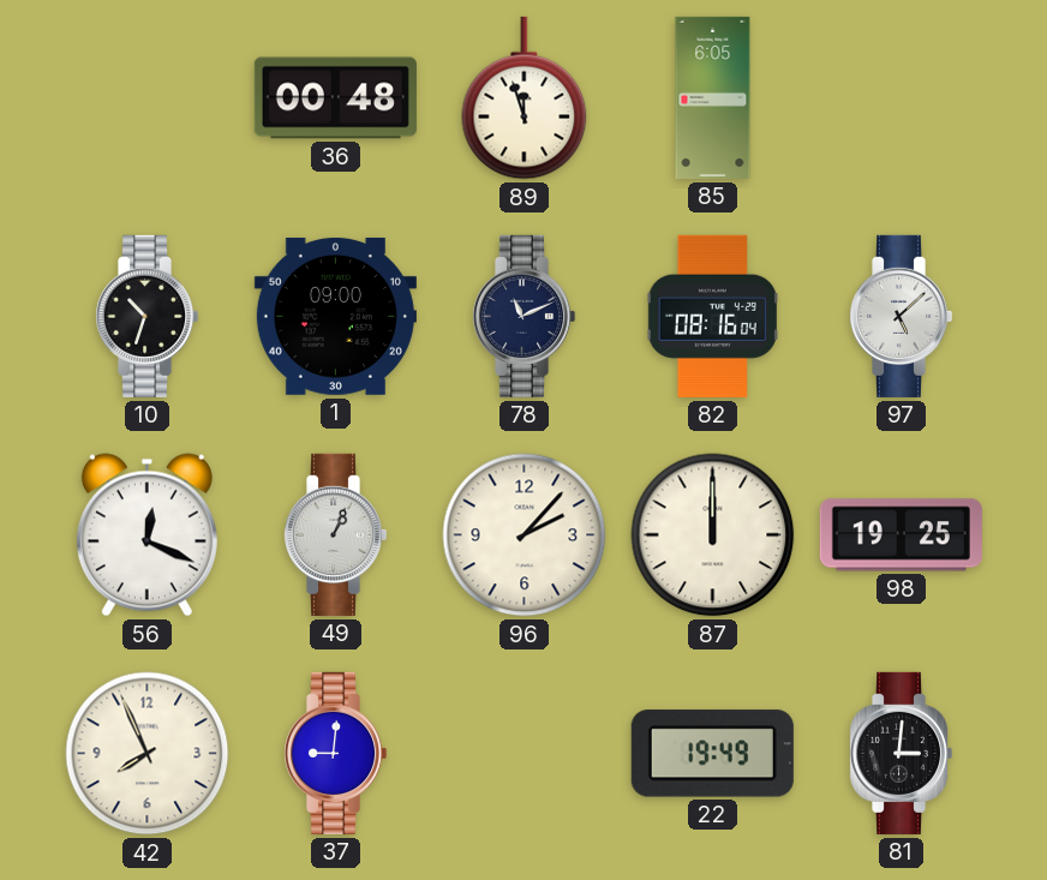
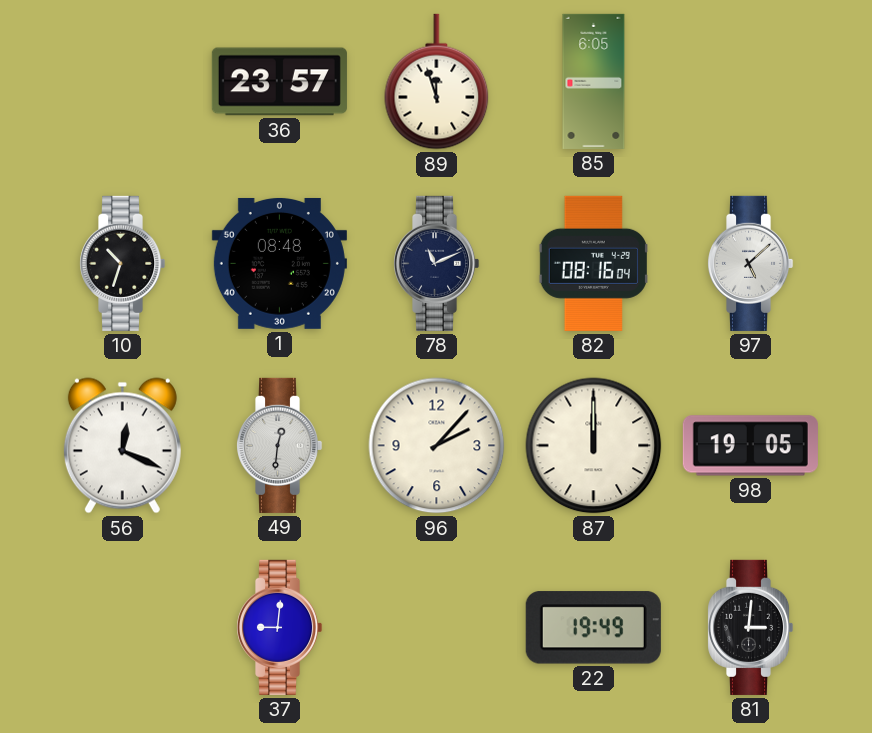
36: 00:48 -> 23:57
1: 09:00 -> 08:48
49: 1:04 -> 12:31
98: 19:25 -> 19:05
42: 7:56 -> none
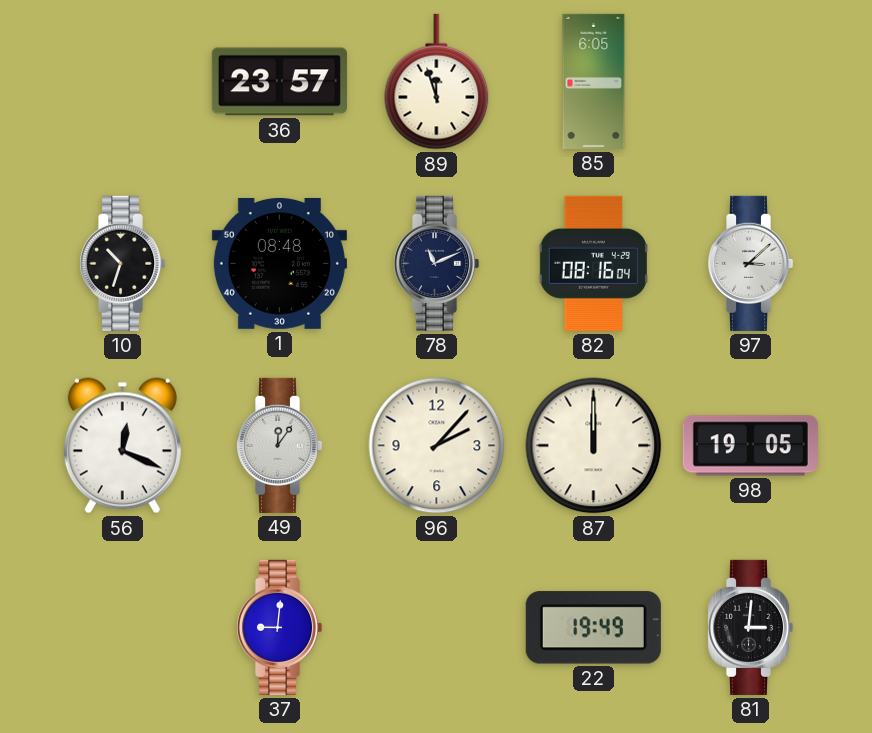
97: 5:08 -> 3:08
49: 12:31 -> 12:06
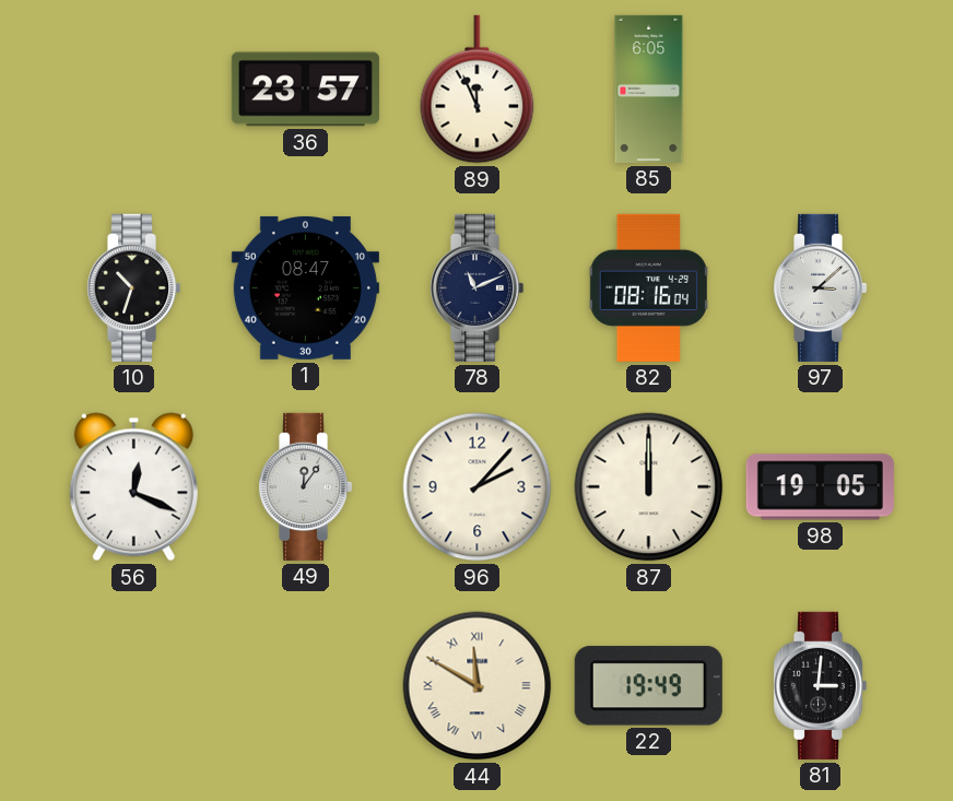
89: 11:57 -> 11:56
1: 08:48 -> 08:47
37: 9:01 -> none
44: none -> 11:50
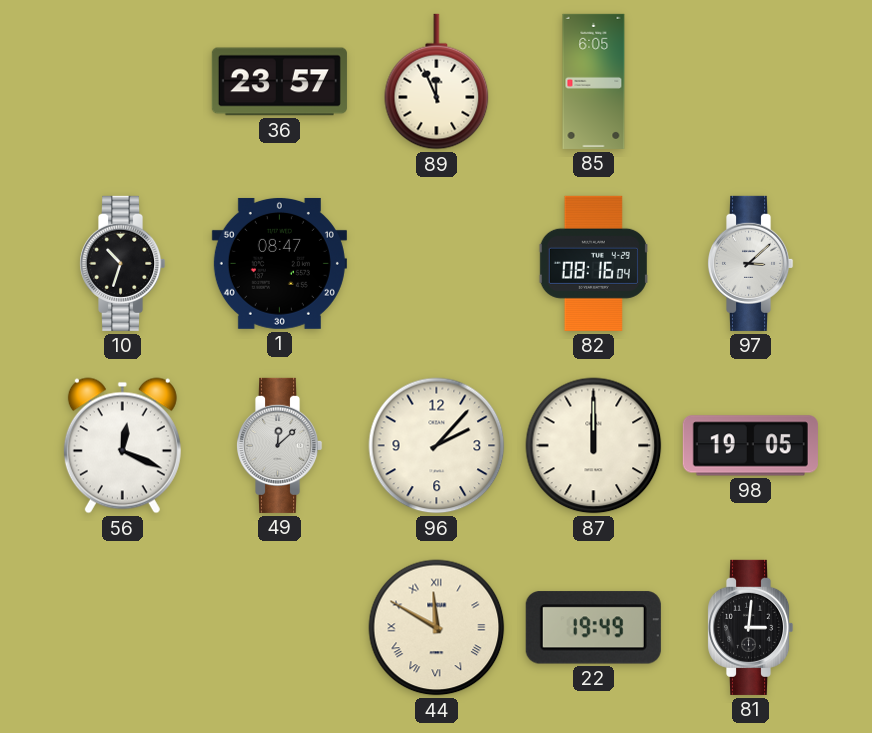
78: 11:11 -> none
49: 12:06 -> 12:08
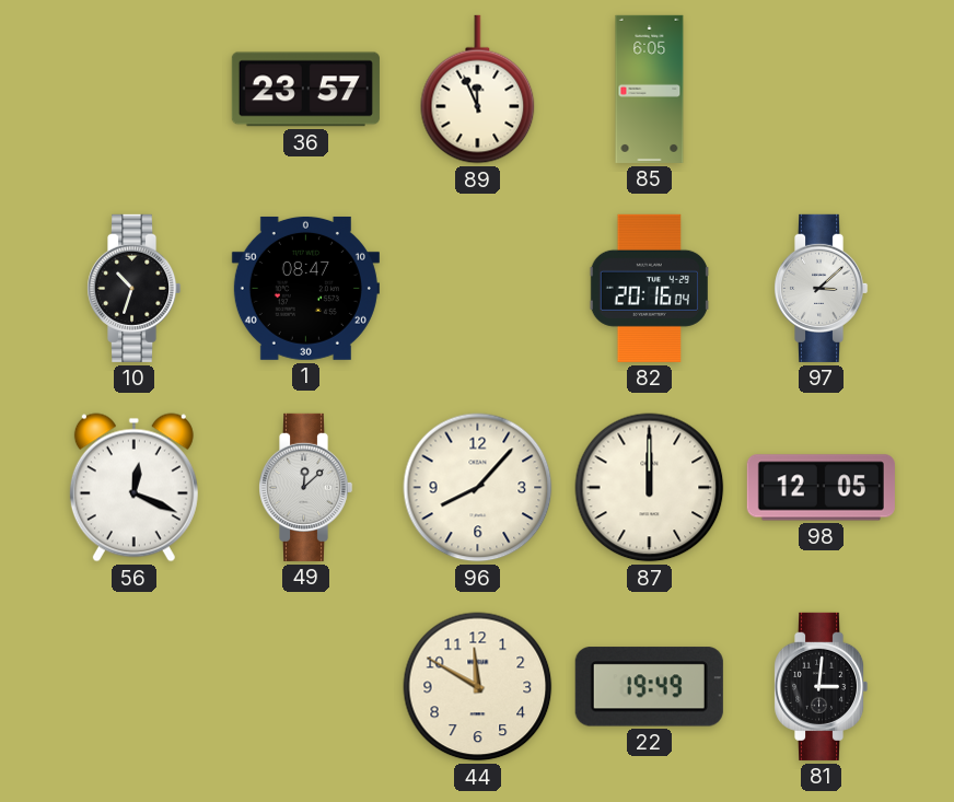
82: 08:16 -> 20:16
96: 2:07 -> 8:07
98: 19:05 -> 12:05
44 numerals: Roman -> Arabic
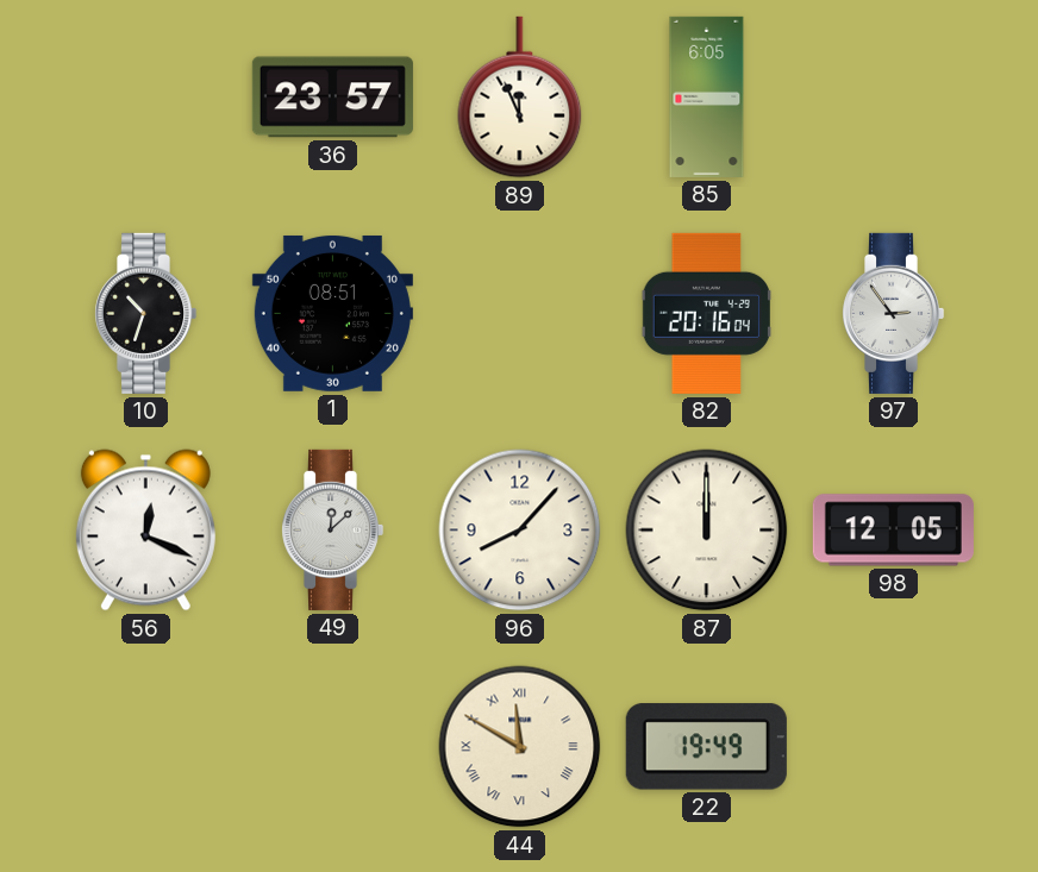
1: 08:47 -> 08:51
97: 3:08 -> 2:54
44 numerals: Arabic -> Roman
81: 3:01 -> none
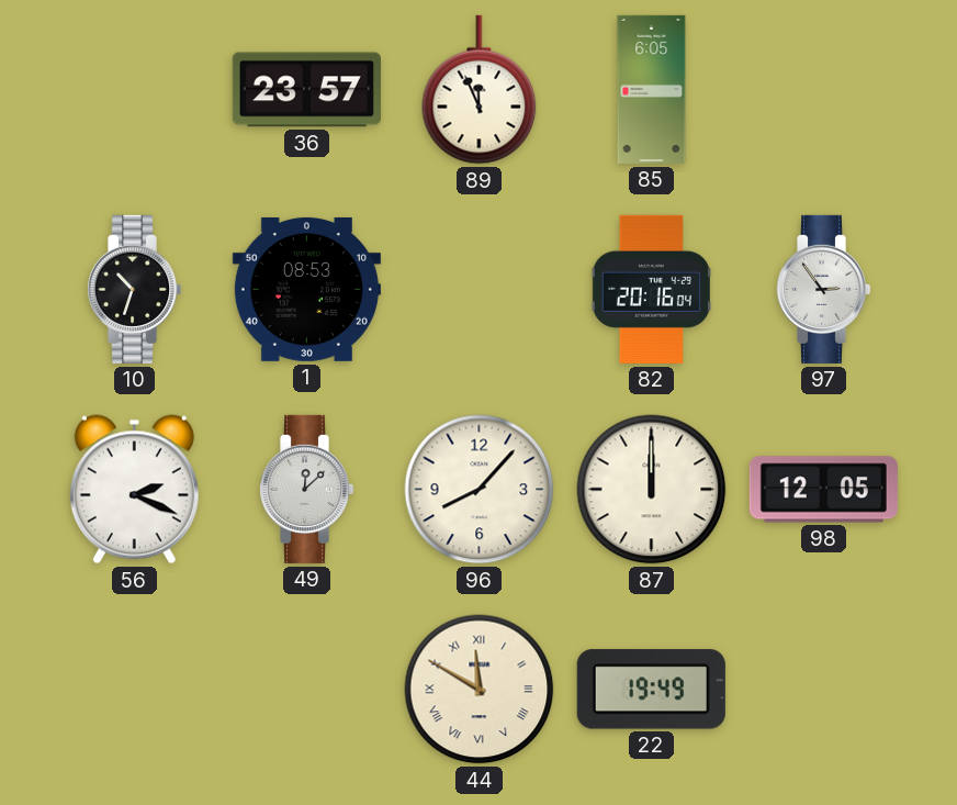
1: 08:51 -> 08:53
56: 12:19 -> 2:19
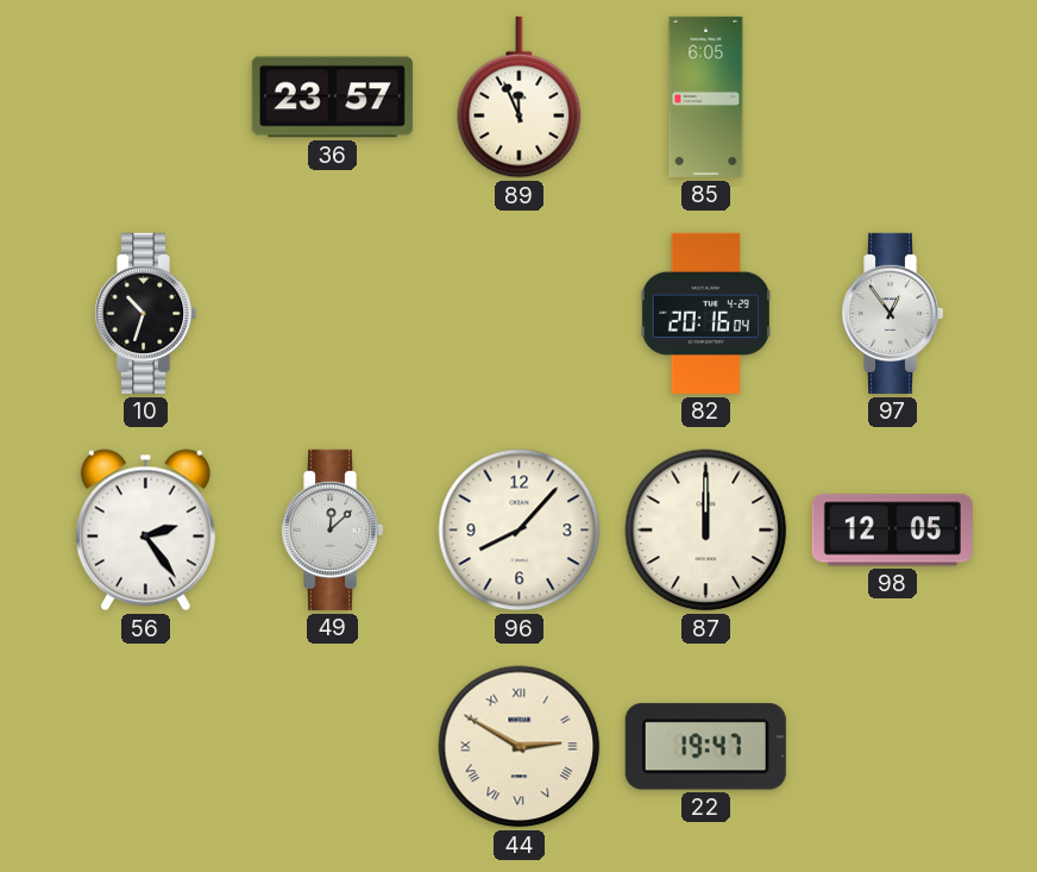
1: 08:53 -> none
97: 2:54 -> 12:54
56: 2:19 -> 2:24
44: 11:50 -> 2:50
22: 19:49 -> 19:47
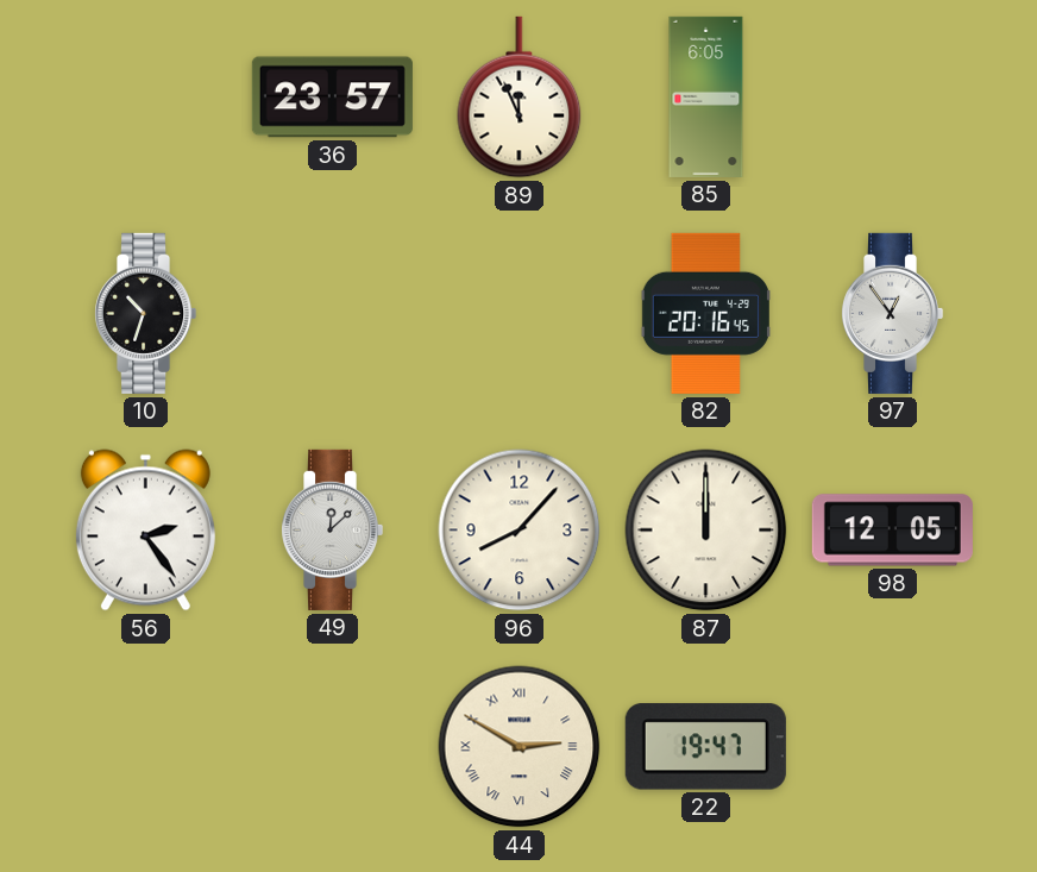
82: 20:16:04 -> 20:16:45
